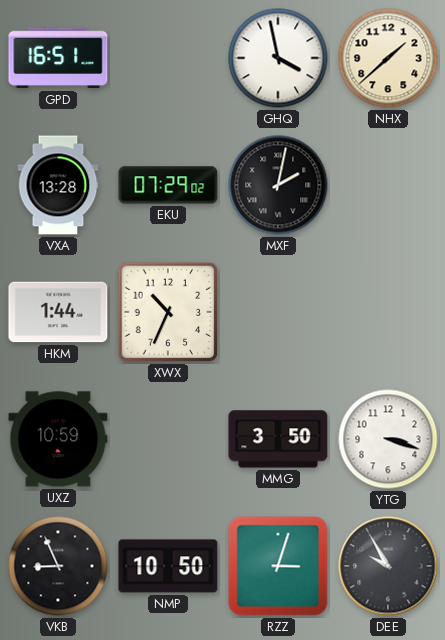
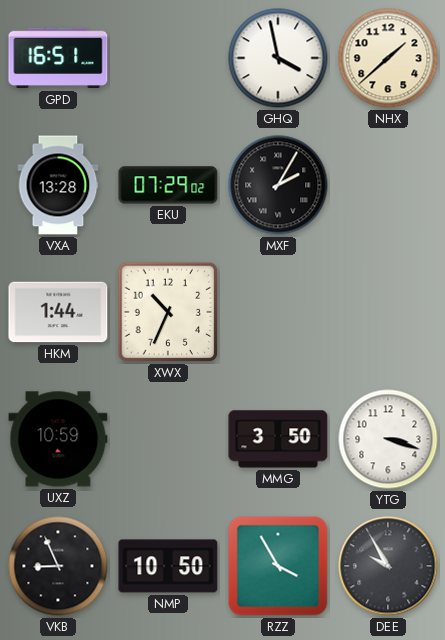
MXF: 2:02 -> 2:05
RZZ: 3:03 -> 3:55
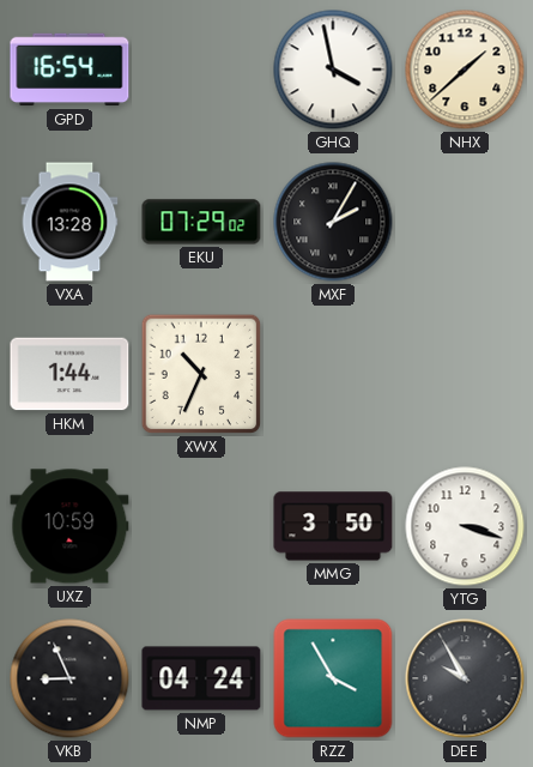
GPD: 16:51 -> 16:54
NMP: 10:50 -> 04:24
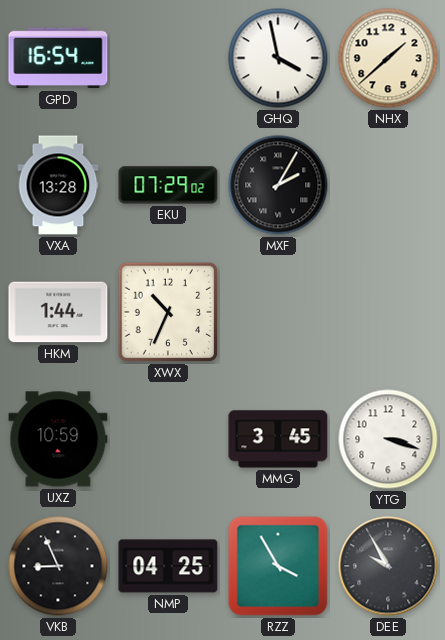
MMG: 3:50 -> 3:45
NMP: 04:24 -> 04:25
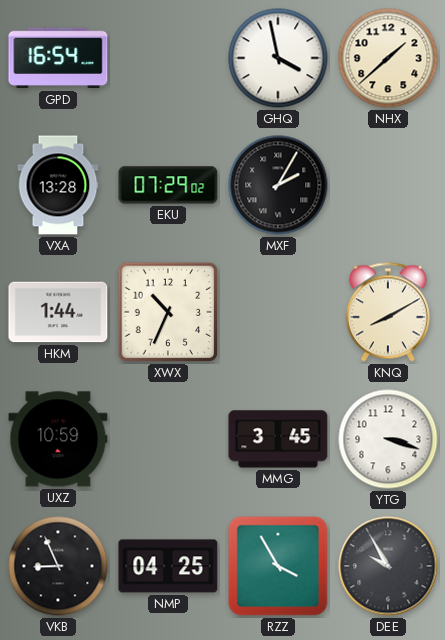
KNQ: none -> 8:10
